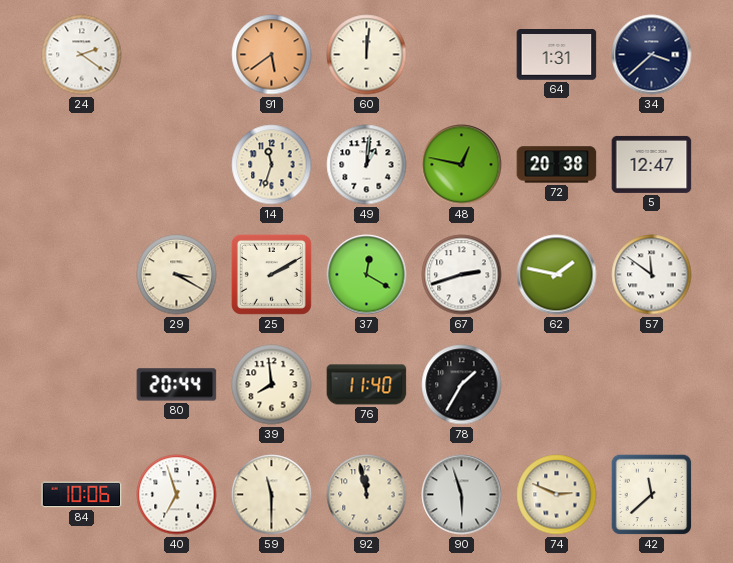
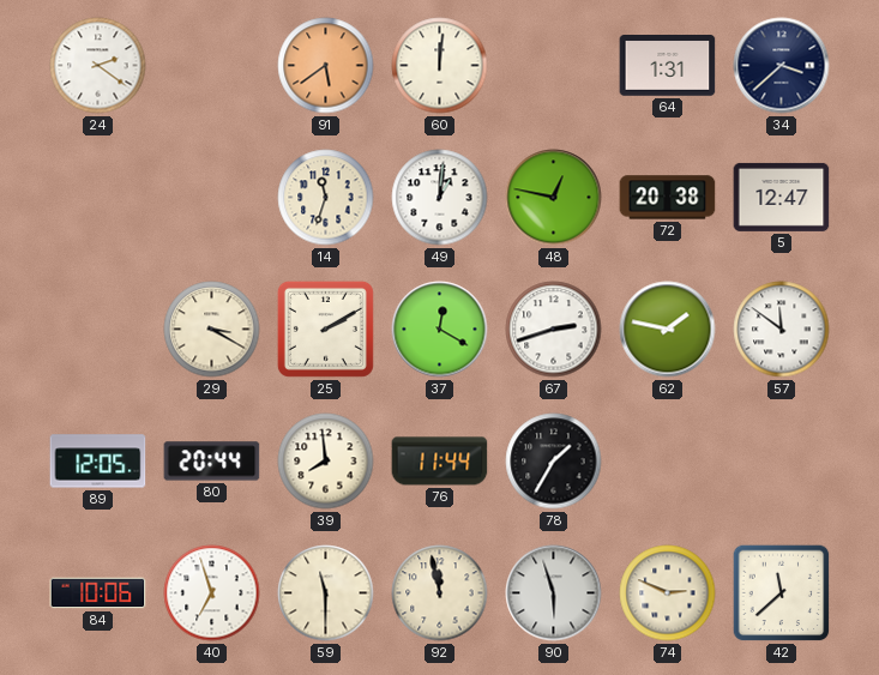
89: none -> 12:05
76: 11:40 -> 11:44
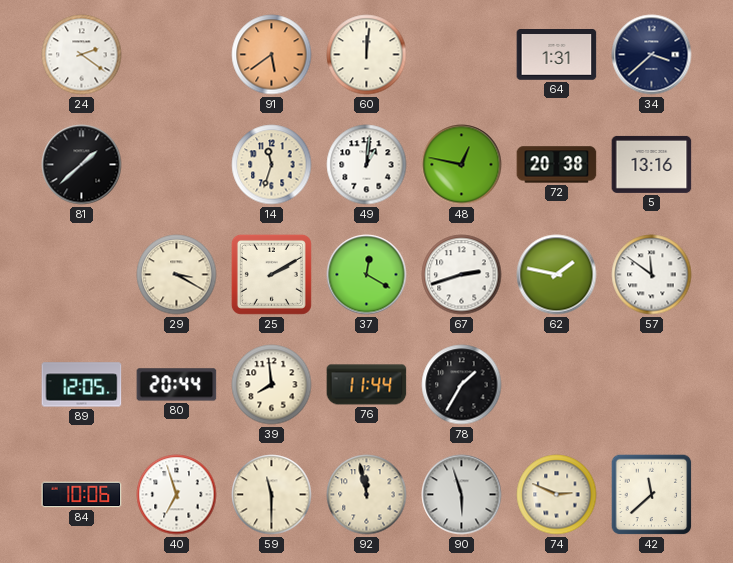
81: none -> 1:38
5: 12:47 -> 13:16
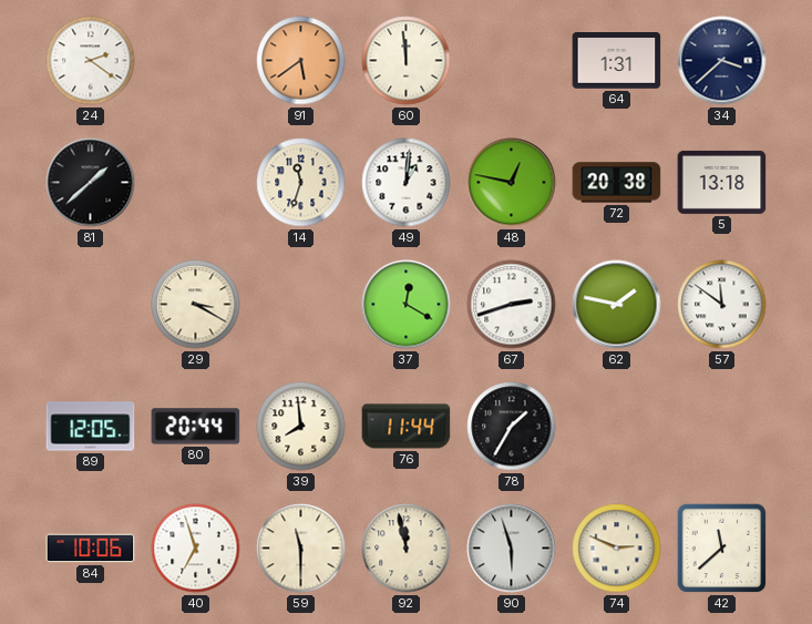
60: 12:01 -> 11:59
5: 13:16 -> 13:18
25: 2:10 -> none
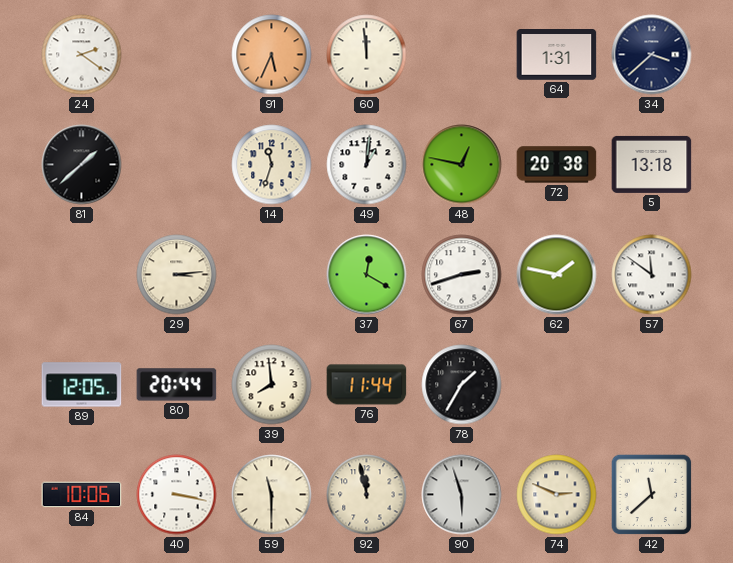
91: 5:39 -> 5:34
29: 3:20 -> 3:14
40: 6:57 -> 3:17
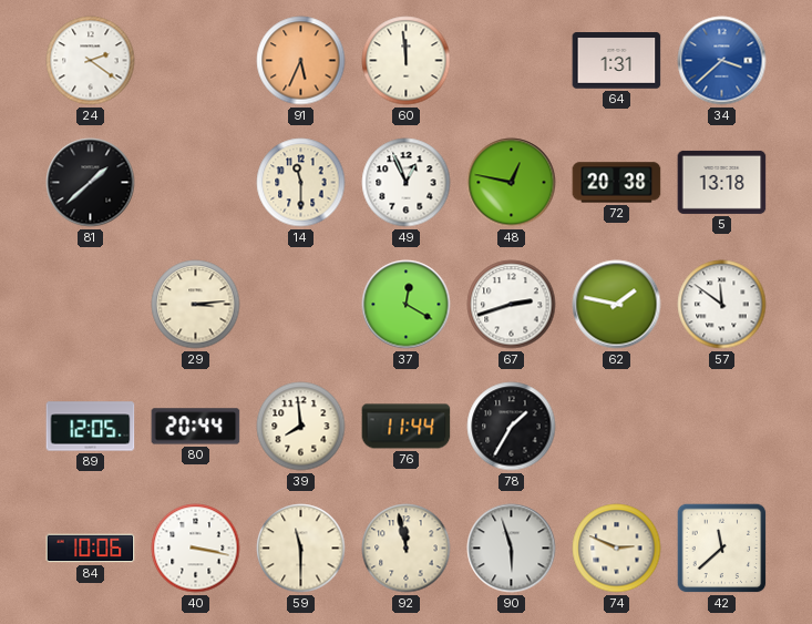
34 dial: navy -> blue
14: 11:33 -> 11:30
49: 1:01 -> 12:56
